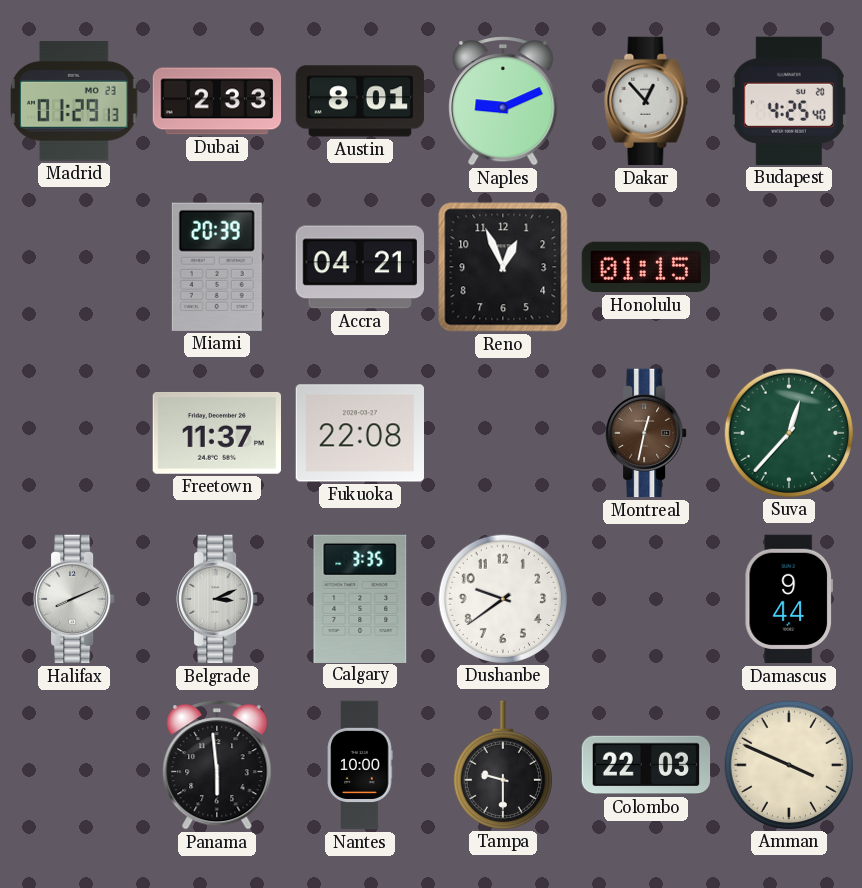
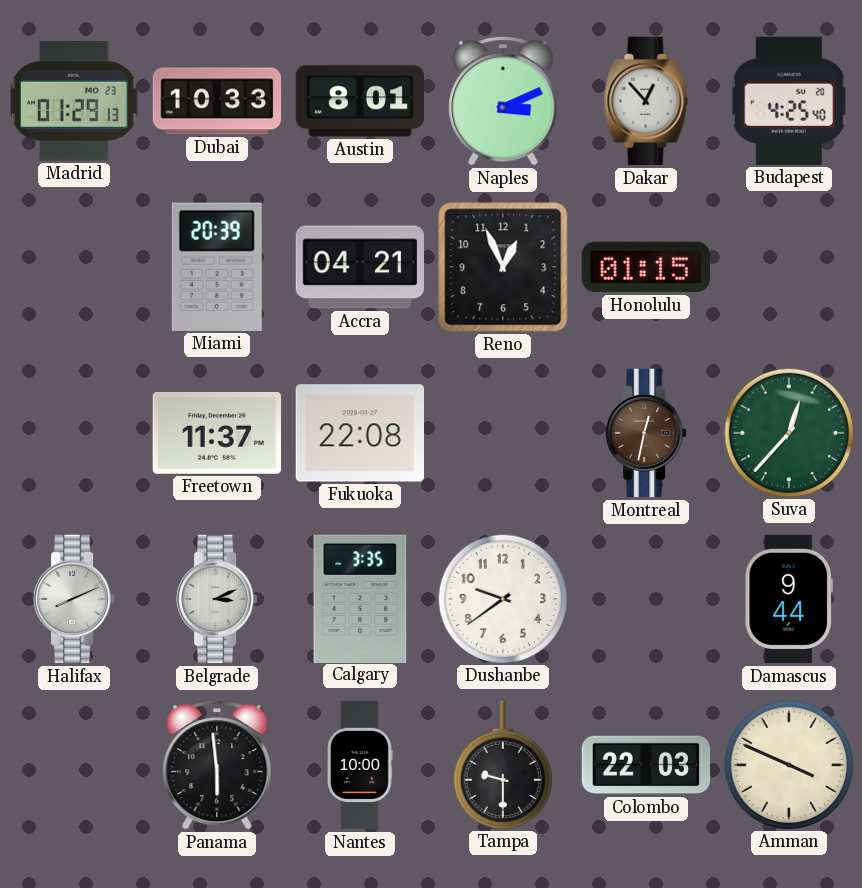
Dubai: 2:33 -> 10:33
Naples: 9:11 -> 3:11
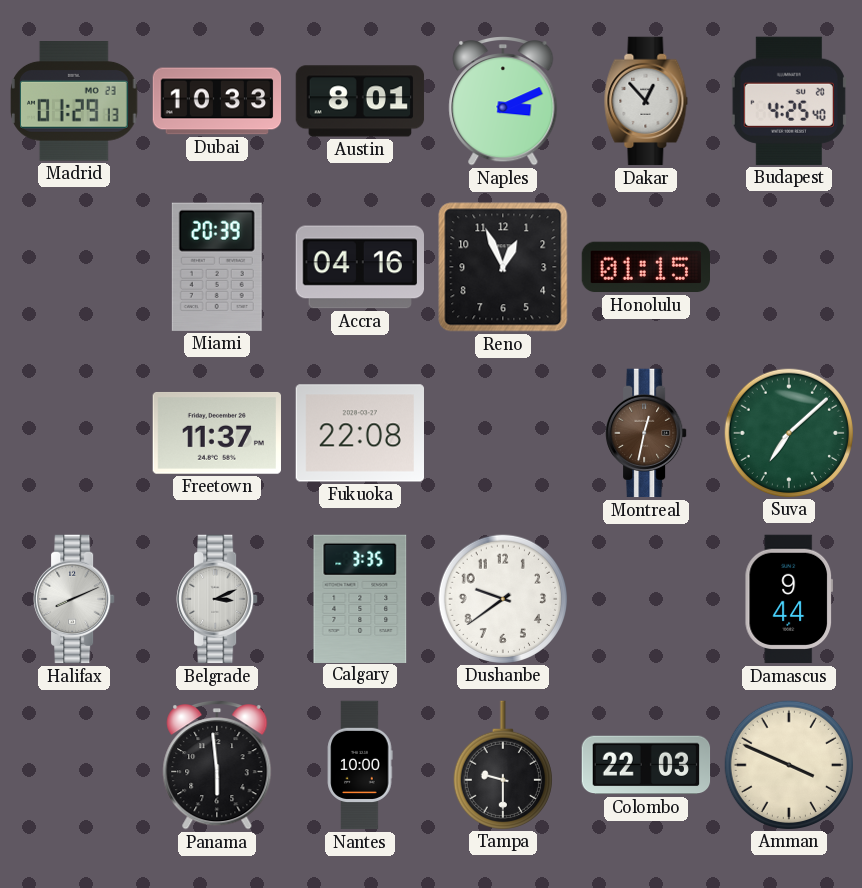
Accra: 04:21 -> 04:16
Suva: 12:37 -> 7:08
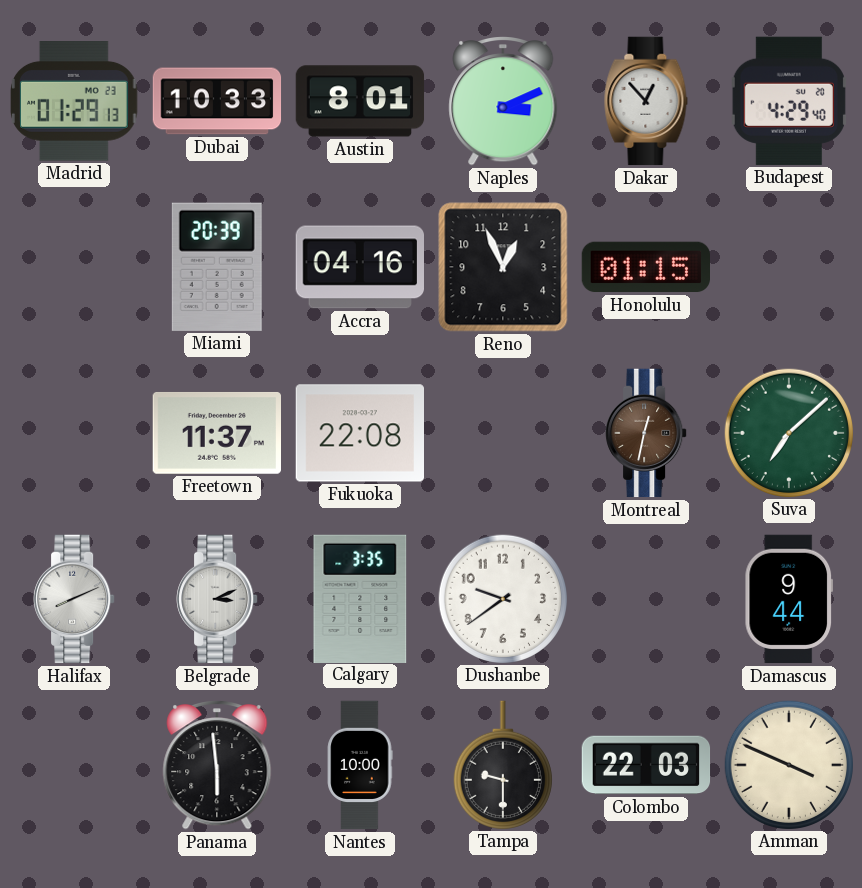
Budapest: 4:25 -> 4:29
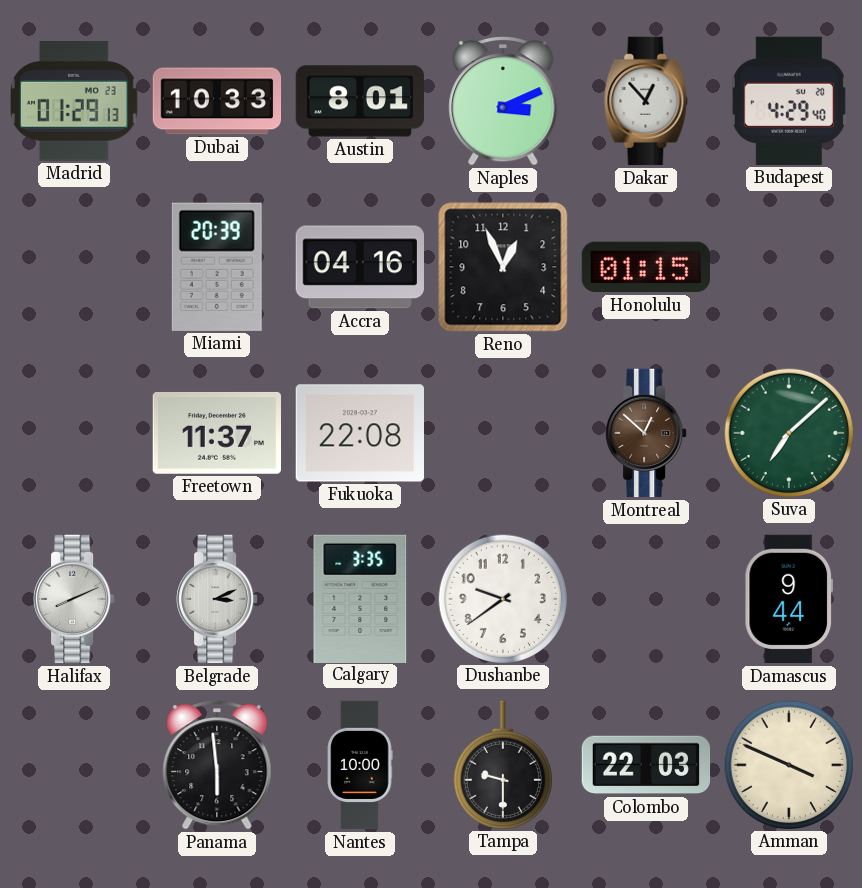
Montreal: 12:32 -> 12:52
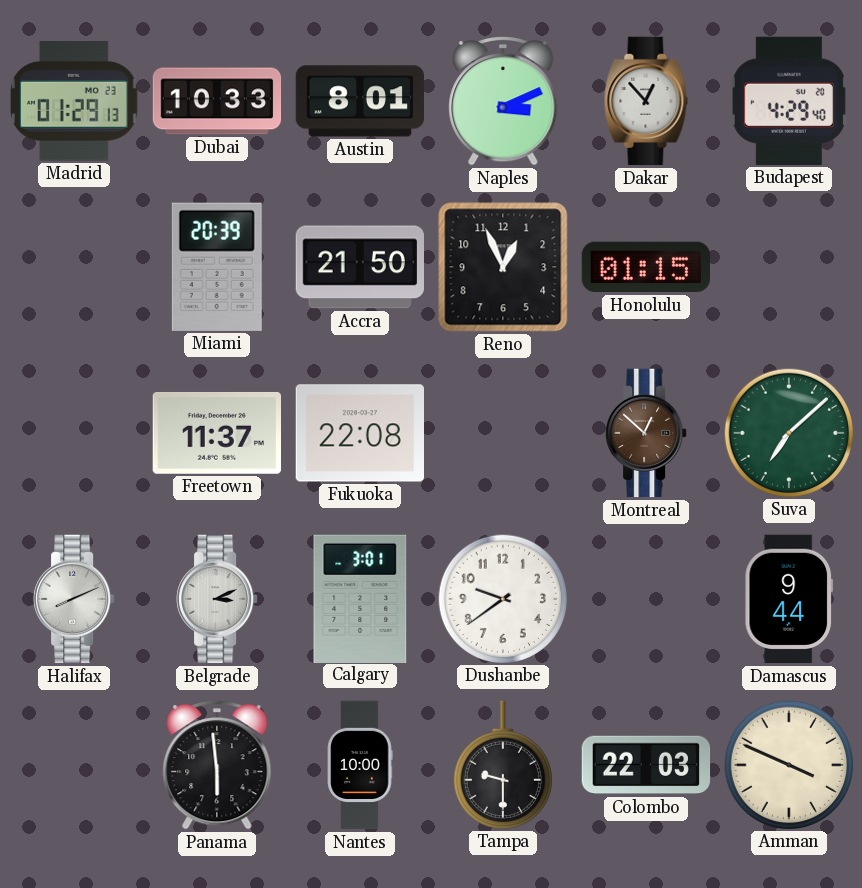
Accra: 04:16 -> 21:50
Calgary: 3:35 -> 3:01
